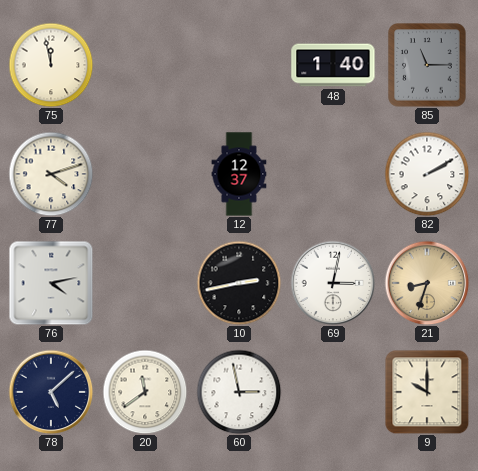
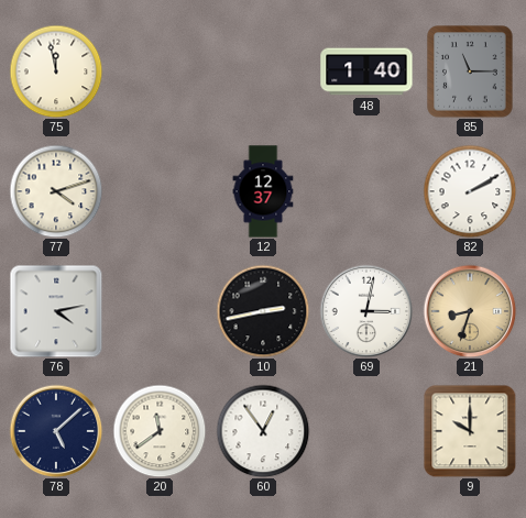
60: 2:58 -> 12:54
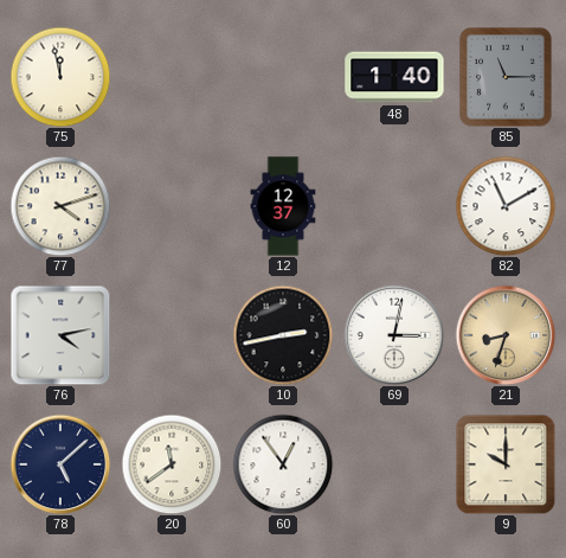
82: 2:10 -> 11:10
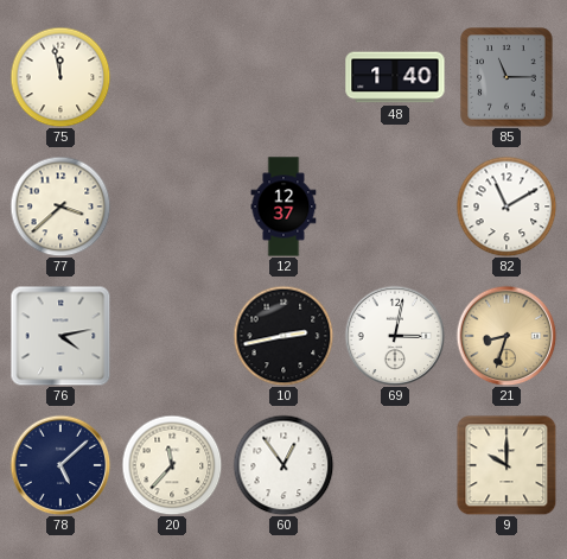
77: 4:12 -> 3:38
20: 11:39 -> 11:37
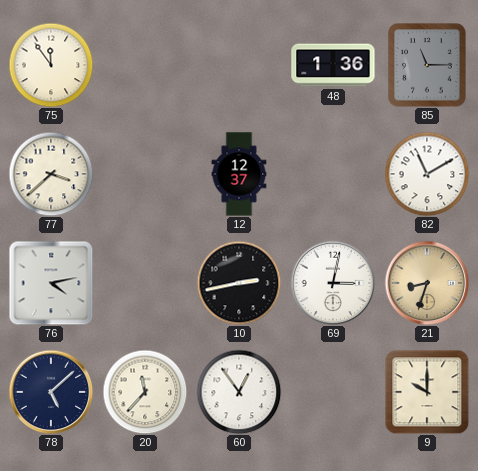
75: 11:58 -> 11:54
48: 1:40 -> 1:36
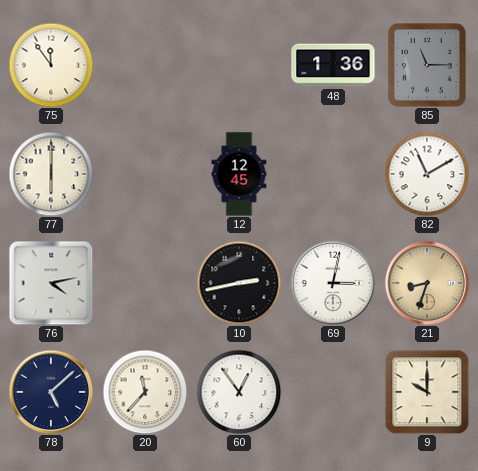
77: 3:38 -> 6:00
12: 12:37 -> 12:45
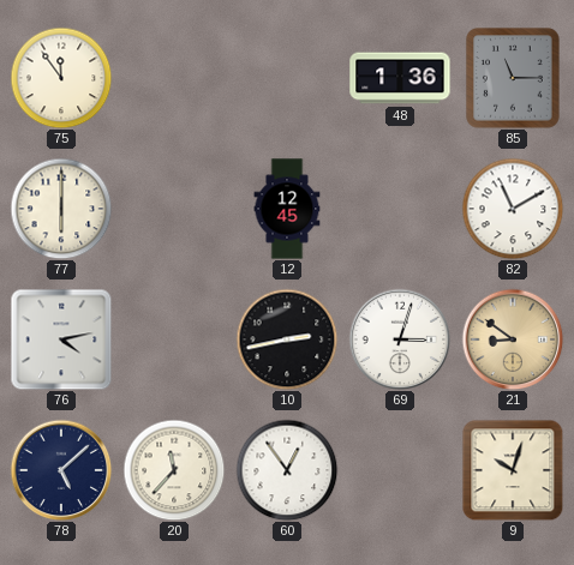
69: 3:02 -> 3:03
21: 8:33 -> 8:51
9: 10:00 -> 10:03
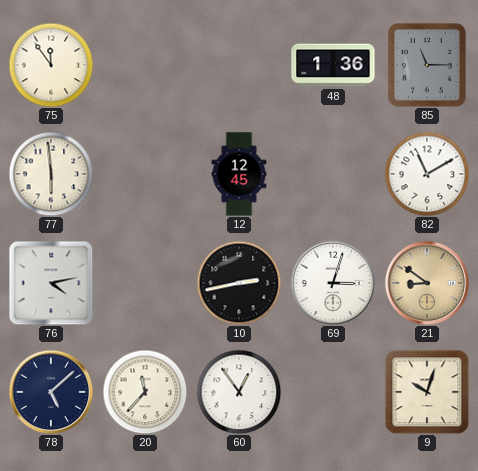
77: 6:00 -> 5:59
